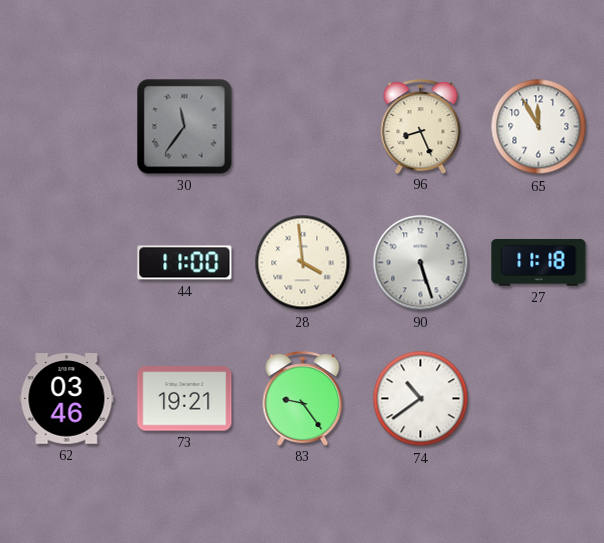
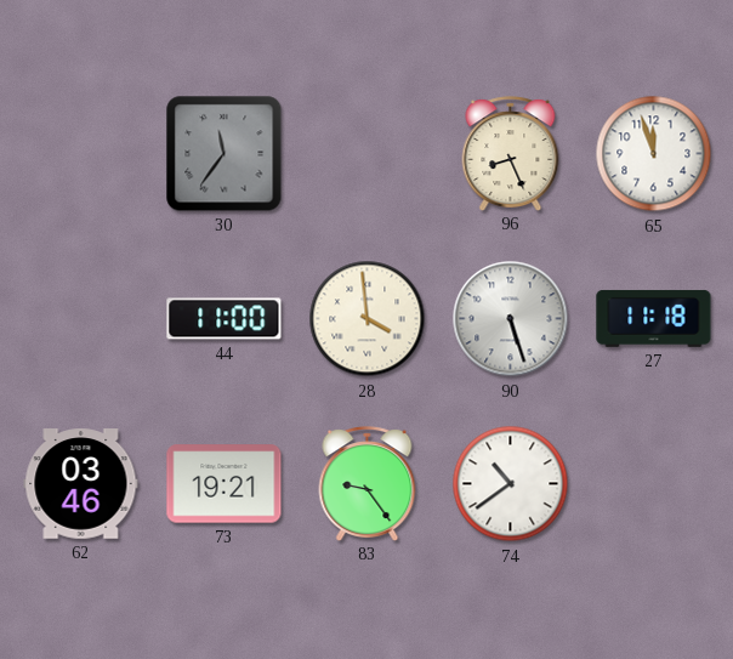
65: 11:55 -> 11:57
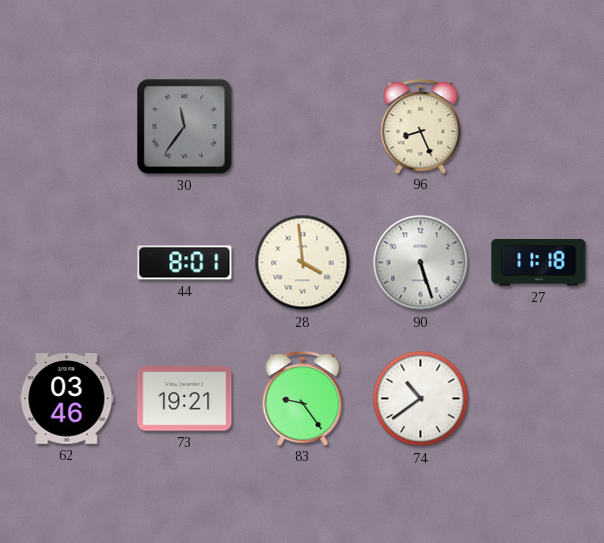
65: 11:57 -> none
44: 11:00 -> 8:01
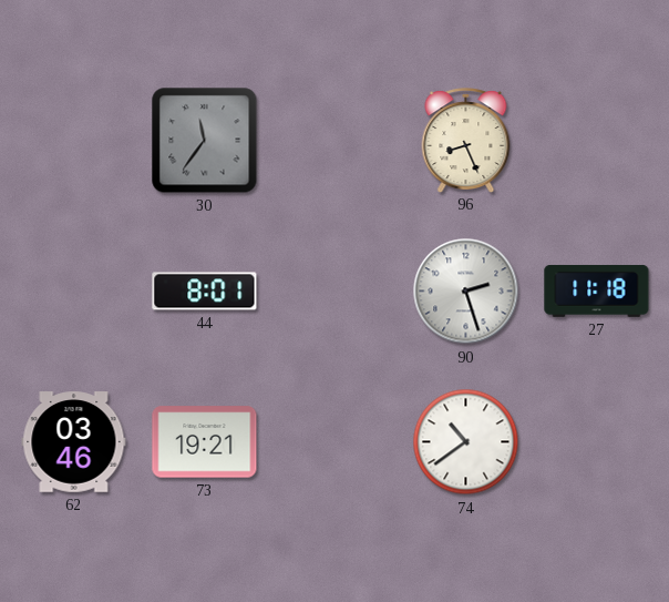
28: 3:59 -> none
90: 5:27 -> 2:27
83: 9:24 -> none
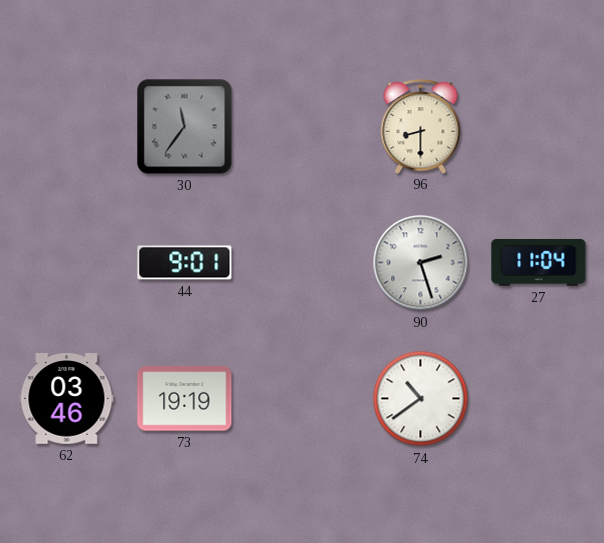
96: 8:26 -> 8:30
44: 8:01 -> 9:01
27: 11:18 -> 11:04
73: 19:21 -> 19:19
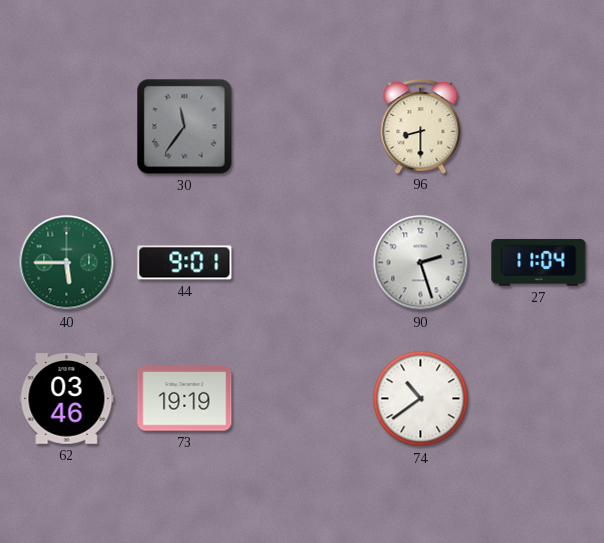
40: none -> 5:45
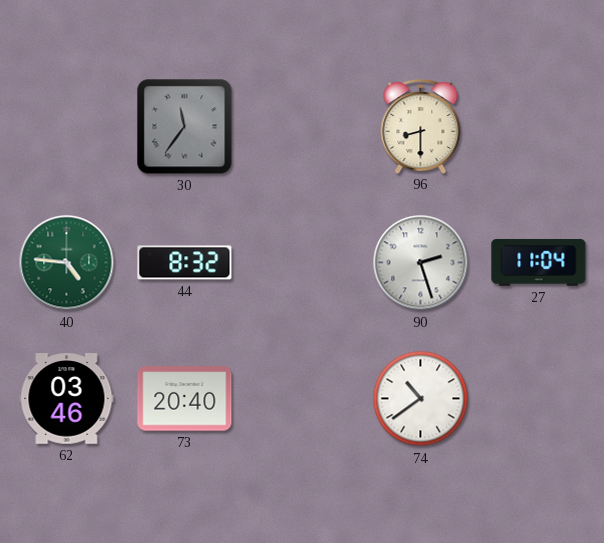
40: 5:45 -> 4:46
44: 9:01 -> 8:32
73: 19:19 -> 20:40
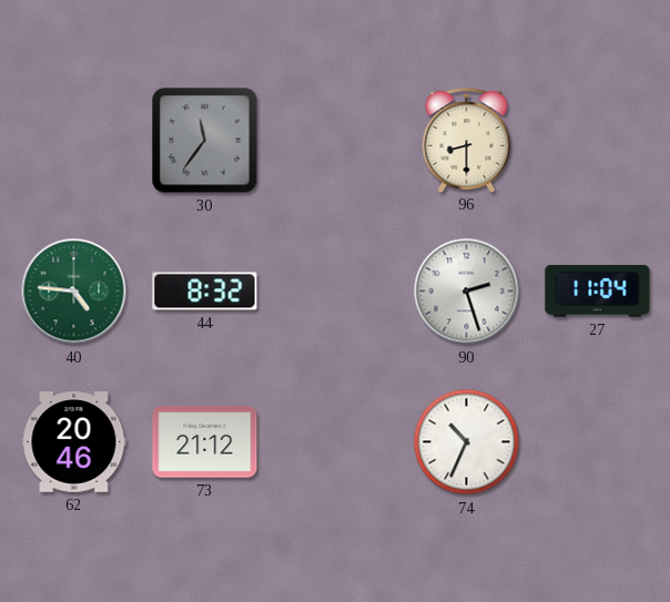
62: 03:46 -> 20:46
73: 20:40 -> 21:12
74: 10:39 -> 10:34
